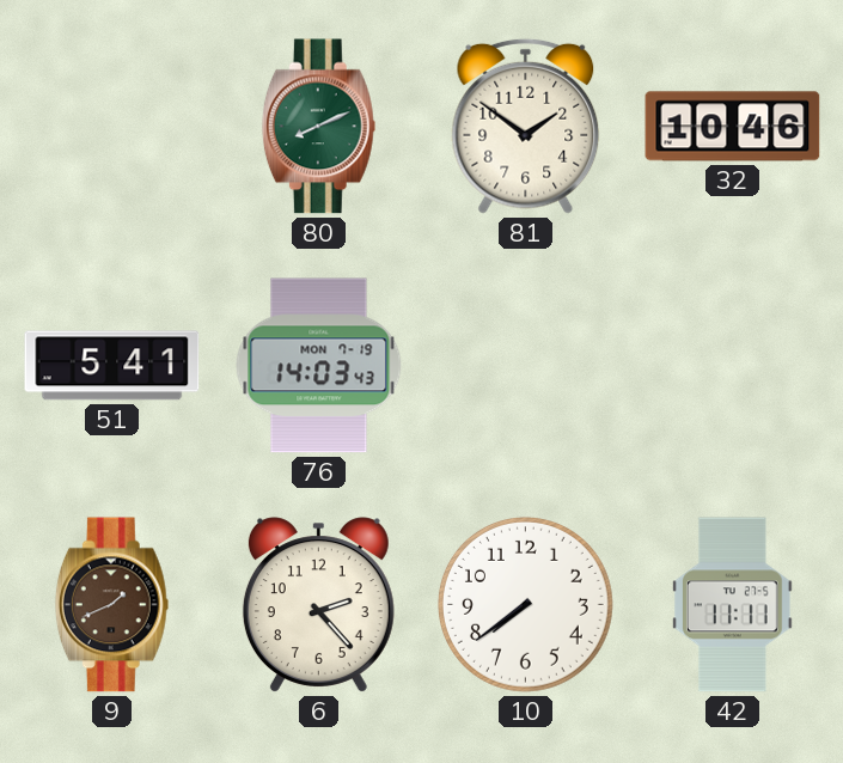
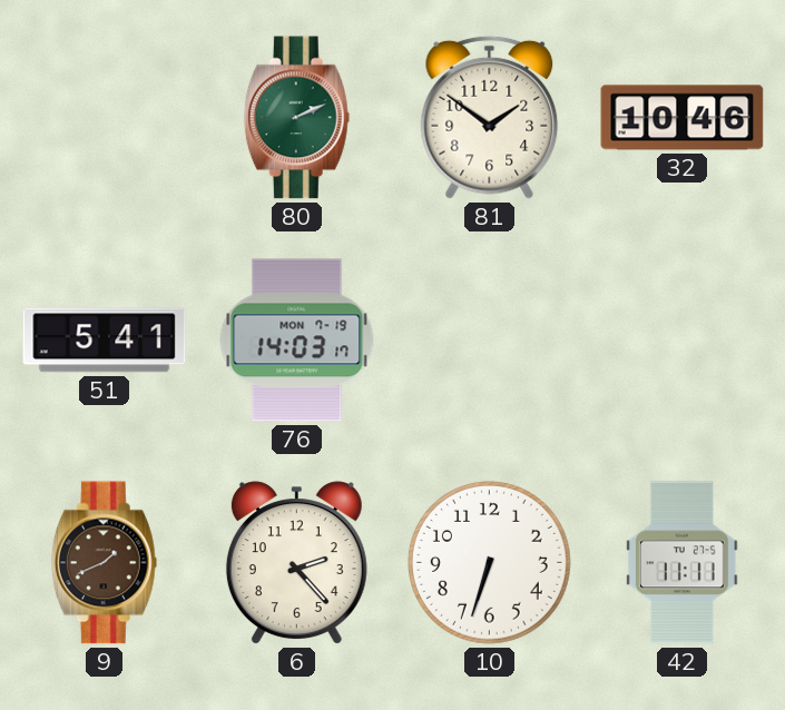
80: 8:11 -> 2:11
76: 14:03:43 -> 14:03:17
10: 7:39 -> 6:33
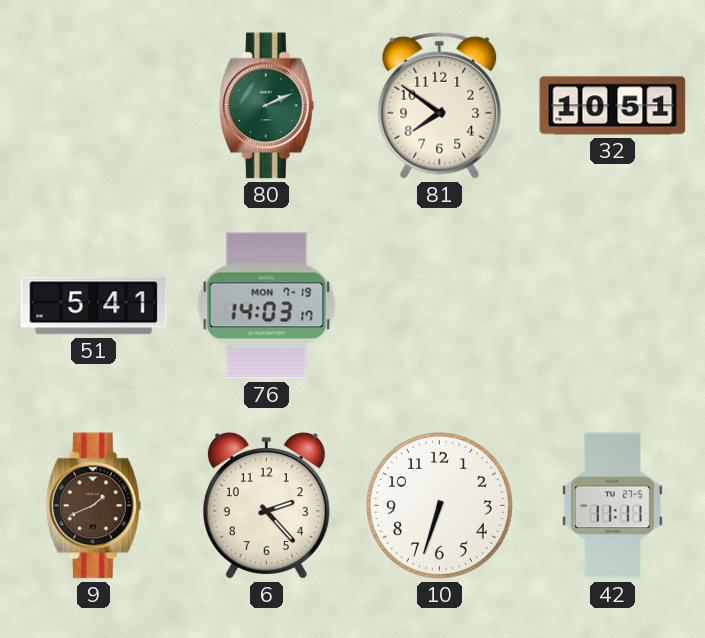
81: 1:51 -> 7:51
32: 10:46 -> 10:51
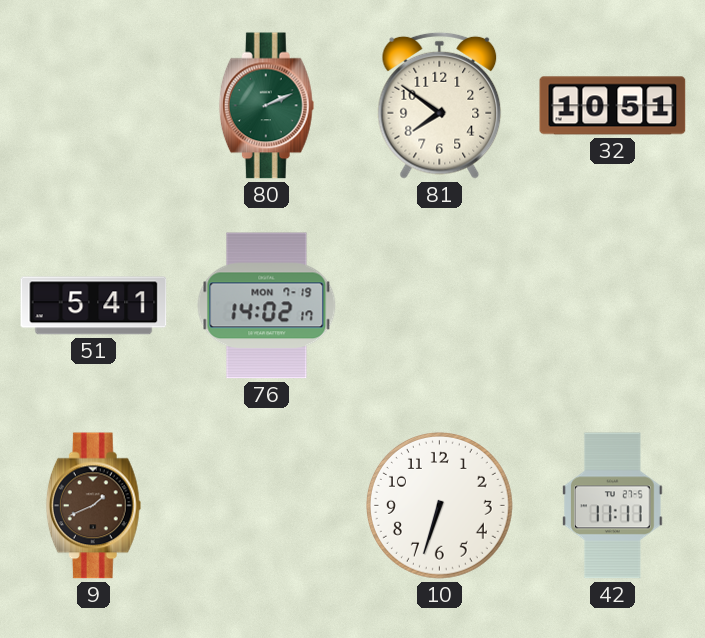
76: 14:03 -> 14:02
6: 2:23 -> none
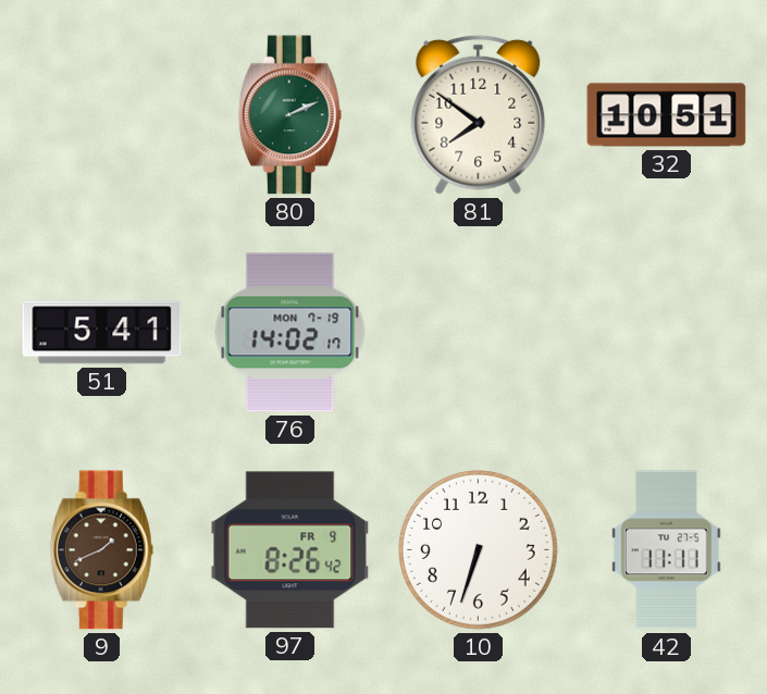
97: none -> 8:26
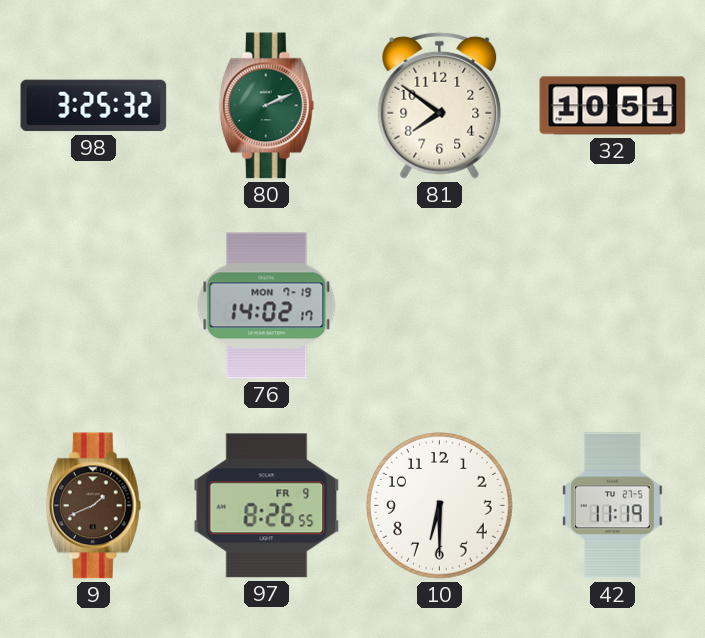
98: none -> 3:25
51: 5:41 -> none
97: 8:26:42 -> 8:26:55
10: 6:33 -> 6:30
42: 11:11 -> 11:19
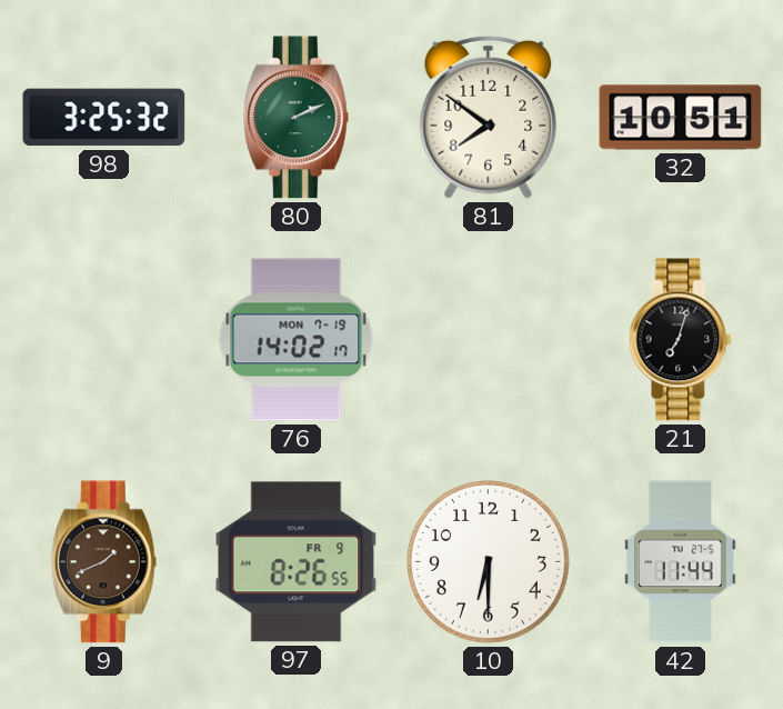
21: none -> 7:03
42: 11:19 -> 11:44
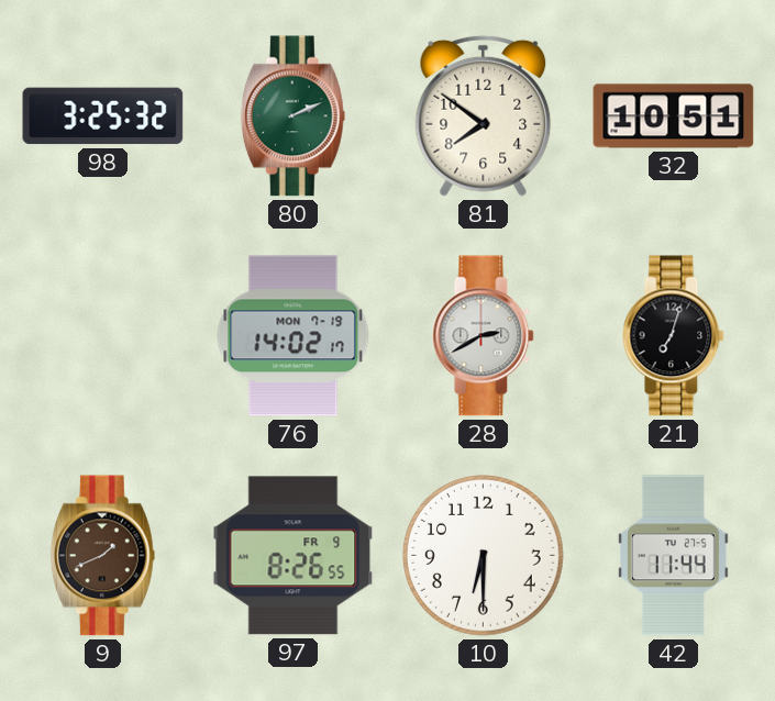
28: none -> 2:40
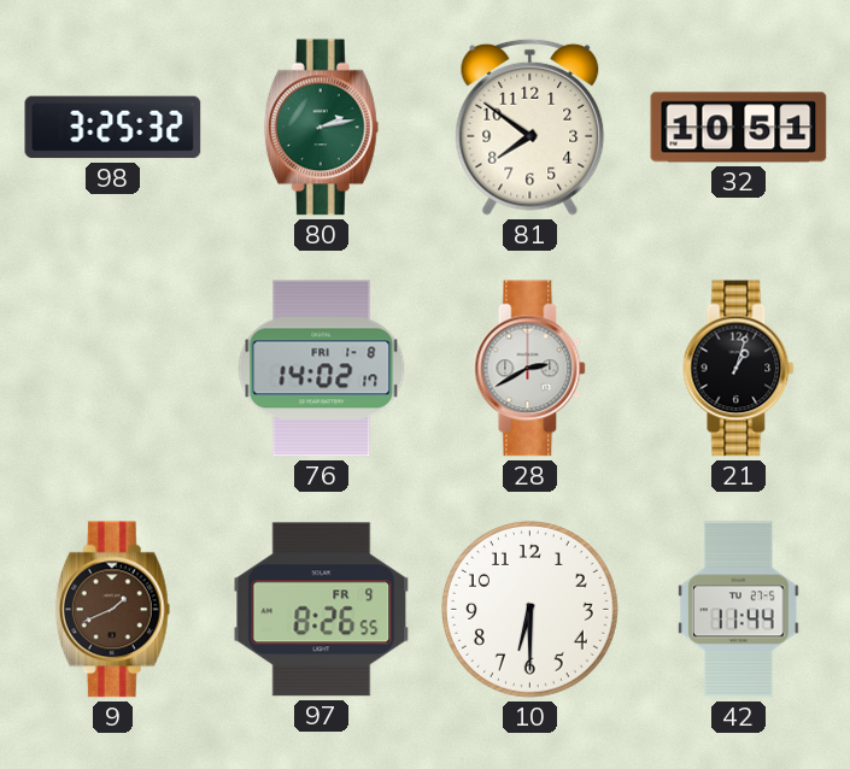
80: 2:11 -> 2:13
76 date: MON 7-19 -> FRI 1-8
21: 7:03 -> 1:03
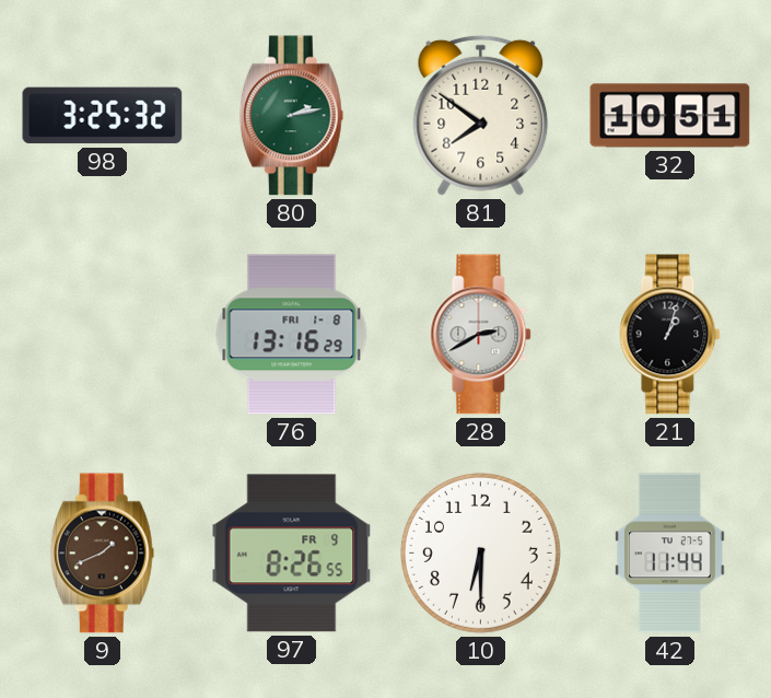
76: 14:02 -> 13:16
